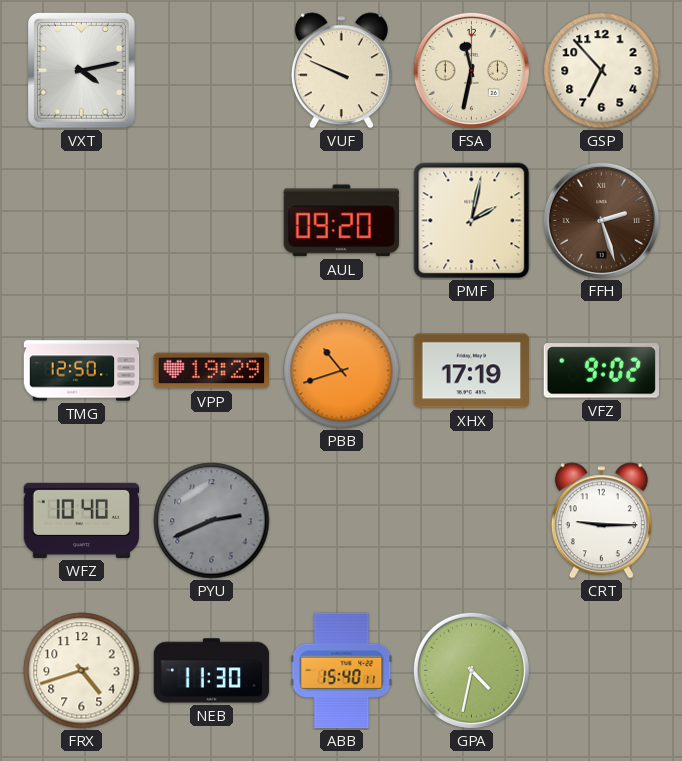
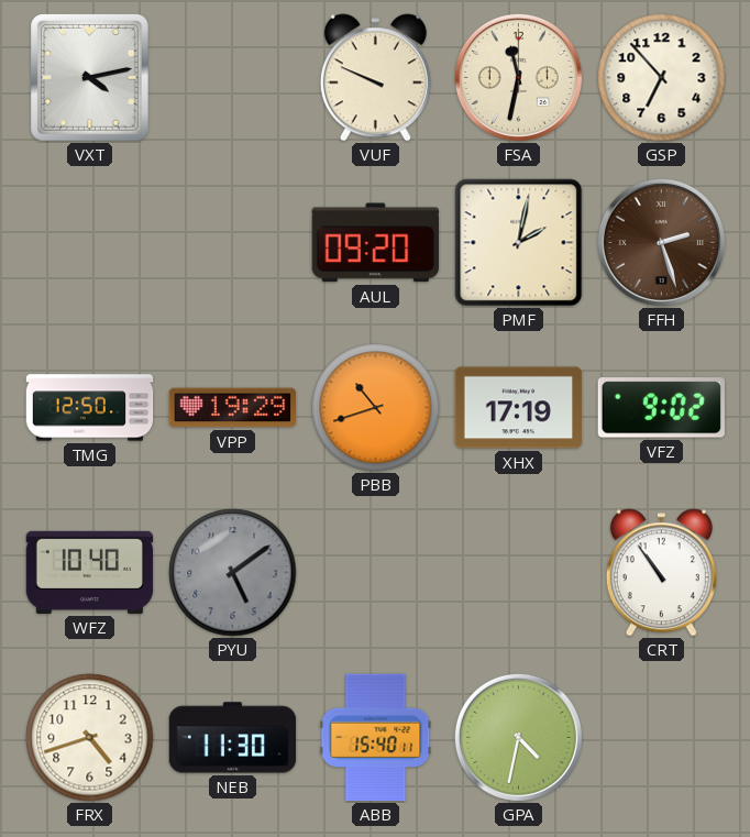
PYU: 2:41 -> 5:09
CRT: 9:15 -> 10:54
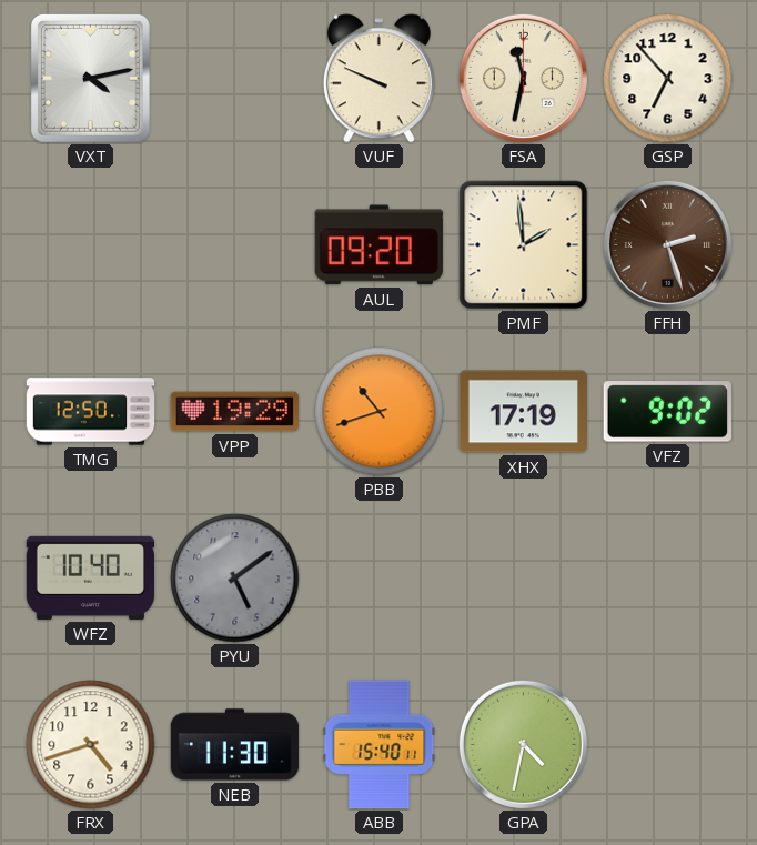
PMF: 2:02 -> 1:59
CRT: 10:54 -> none
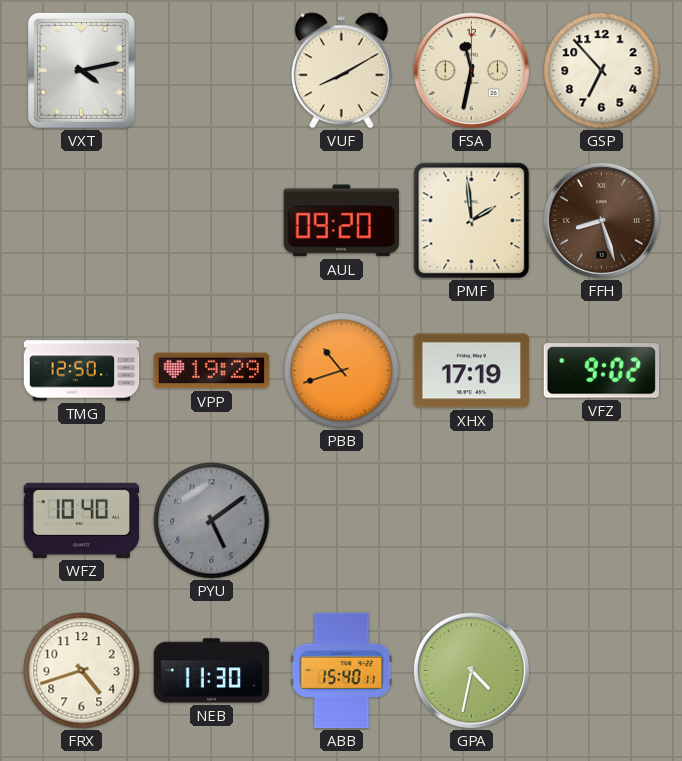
VUF: 9:49 -> 8:10
FFH: 2:27 -> 8:27
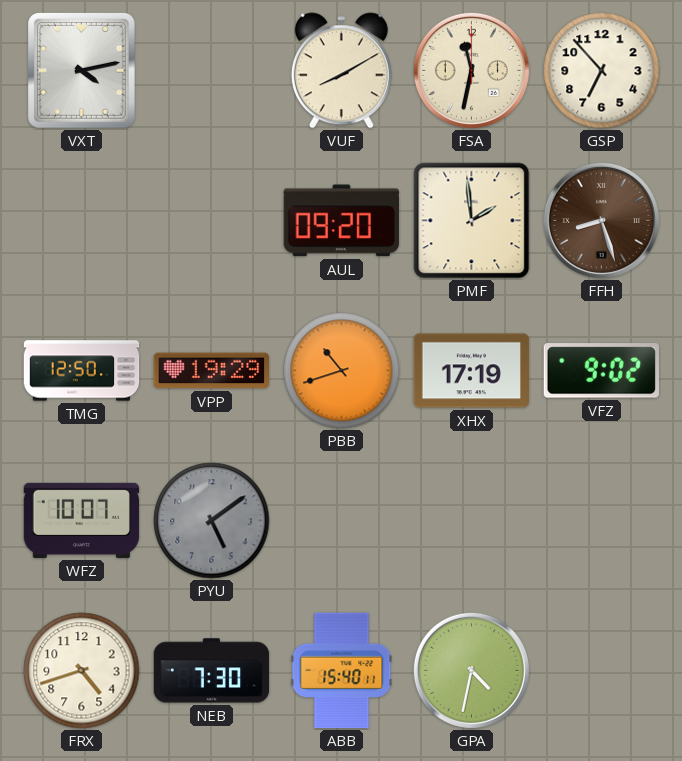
WFZ: 10:40 -> 10:07
NEB: 11:30 -> 7:30
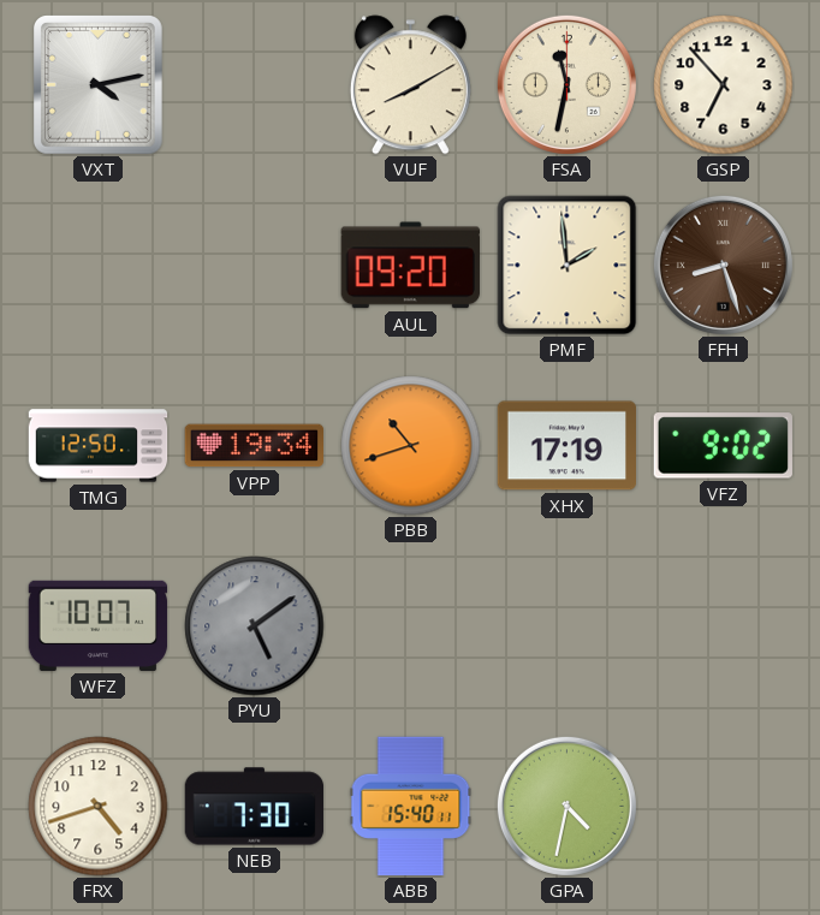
VPP: 19:29 -> 19:34
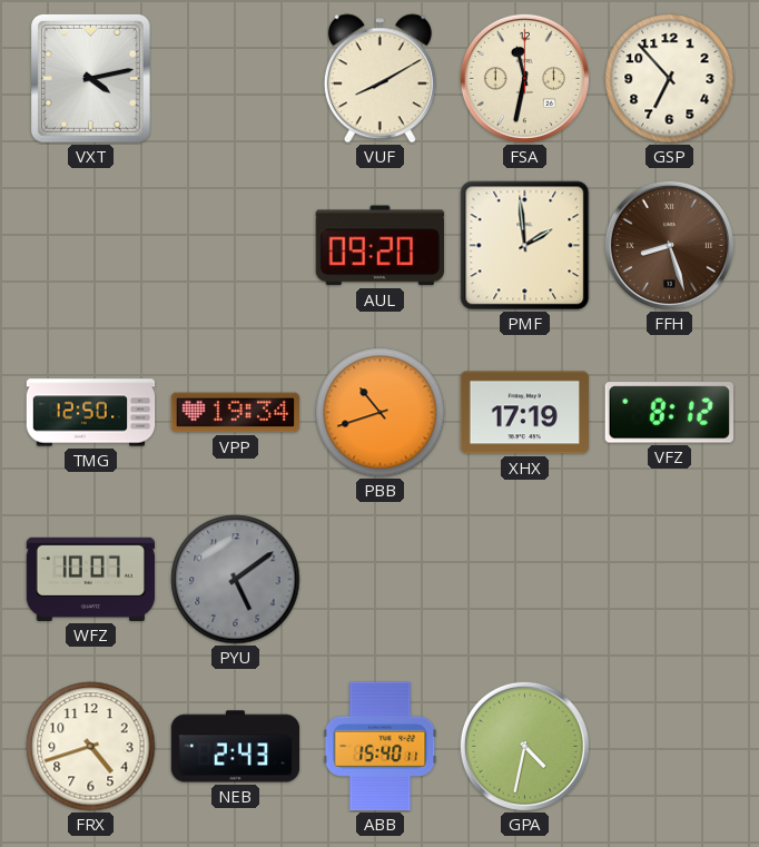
VFZ: 9:02 -> 8:12
NEB: 7:30 -> 2:43
